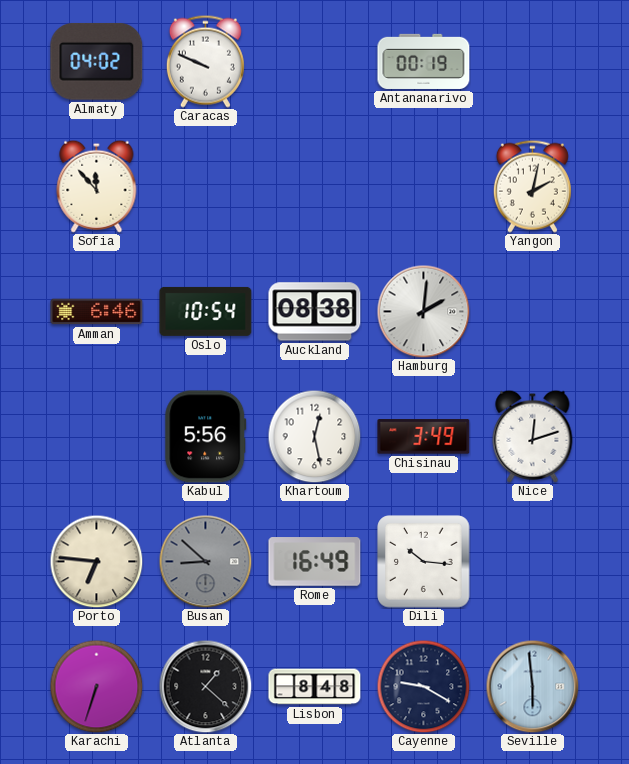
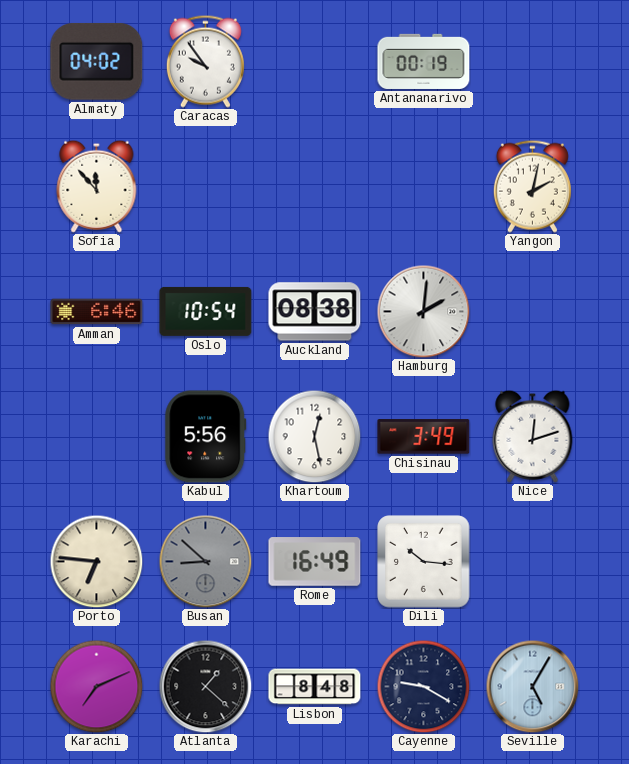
Caracas: 9:49 -> 9:54
Karachi: 6:33 -> 7:11
Seville: 5:59 -> 5:05
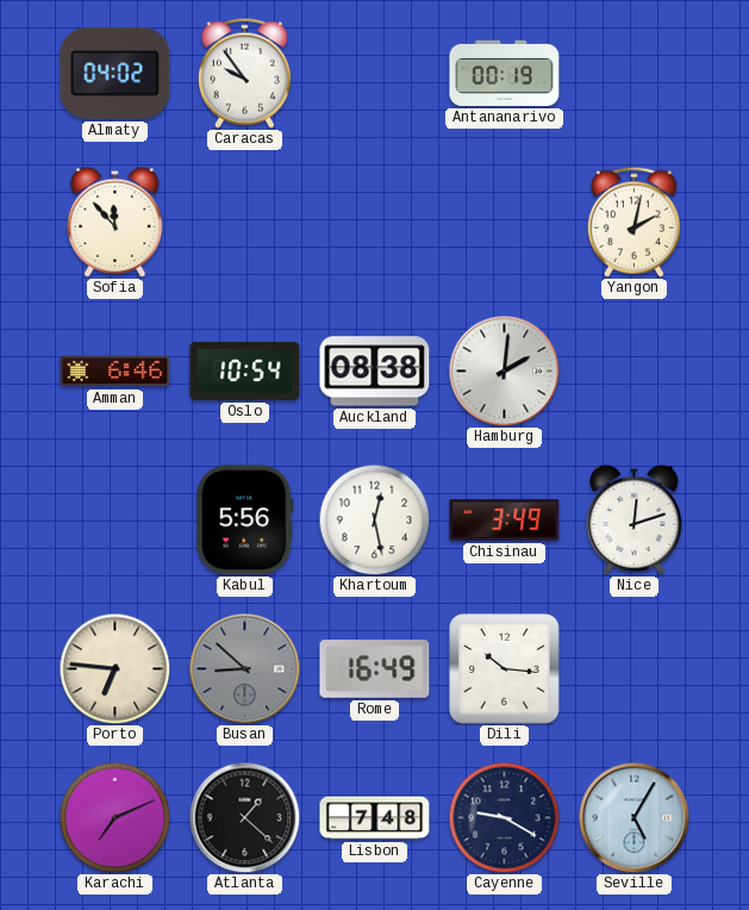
Lisbon: 8:48 -> 7:48
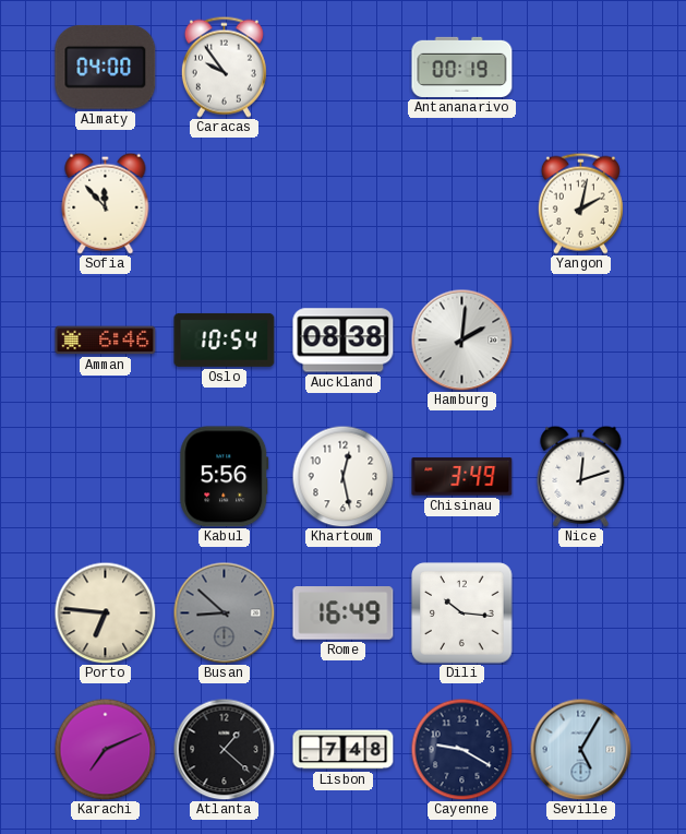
Almaty: 04:02 -> 04:00
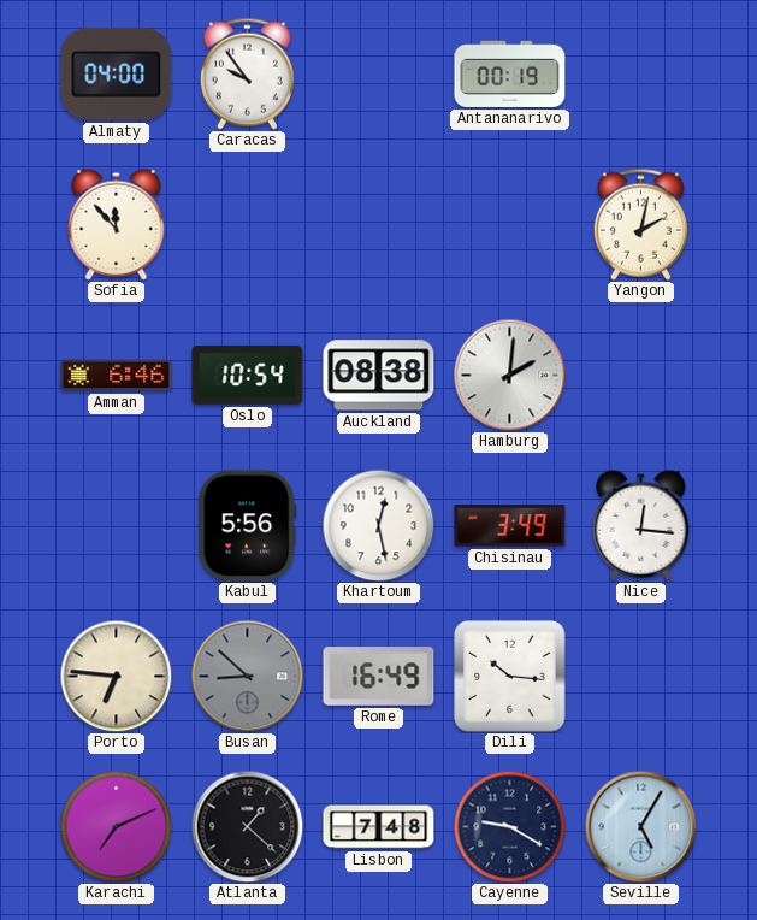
Nice: 12:12 -> 12:16
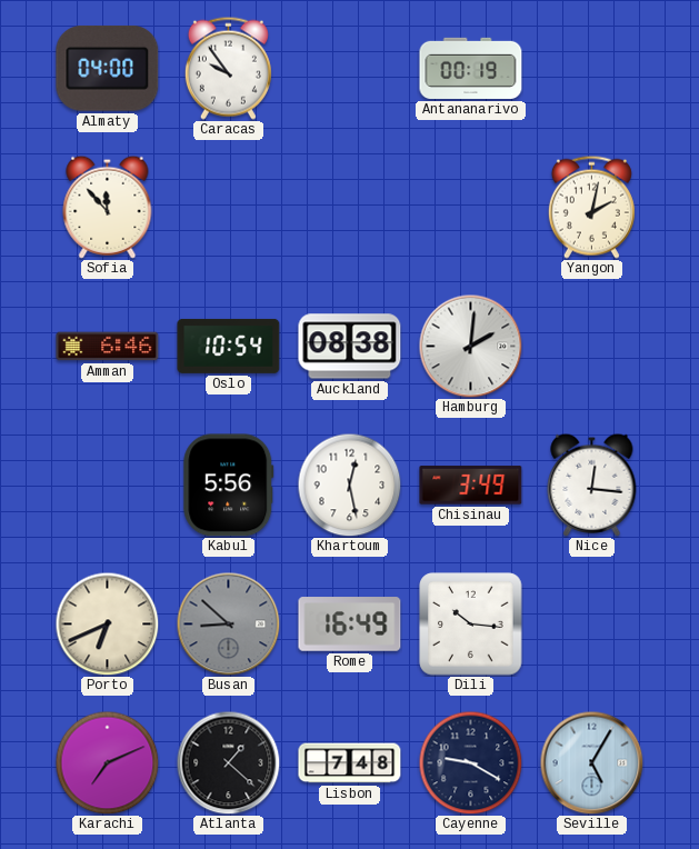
Porto: 6:46 -> 6:41
